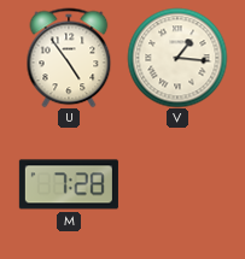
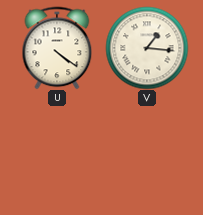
U: 4:54 -> 4:21
M: 7:28 -> none
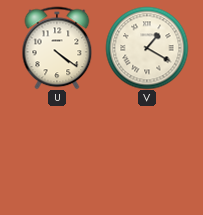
V: 1:16 -> 1:20
